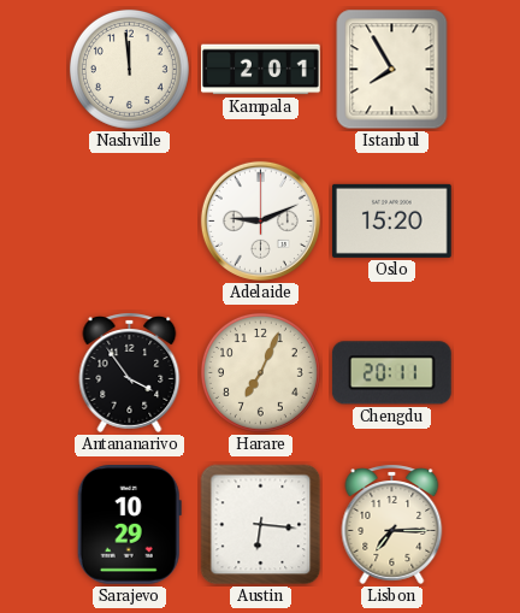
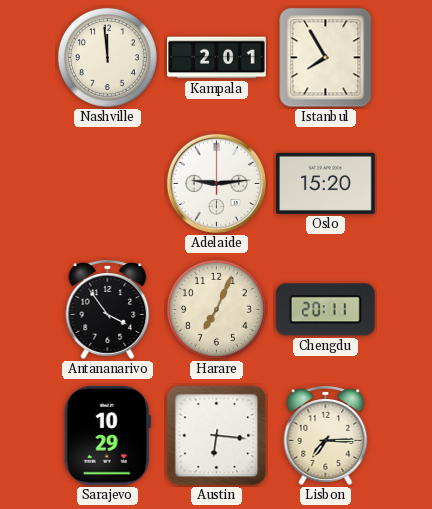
Adelaide: 9:11 -> 9:14
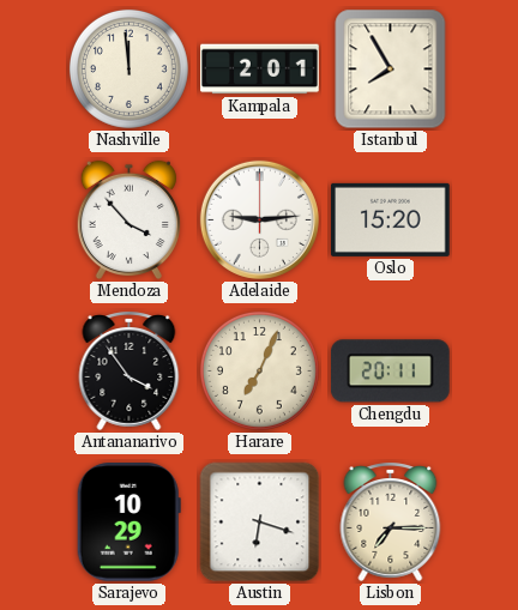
Mendoza: none -> 3:53
Austin: 6:16 -> 6:18
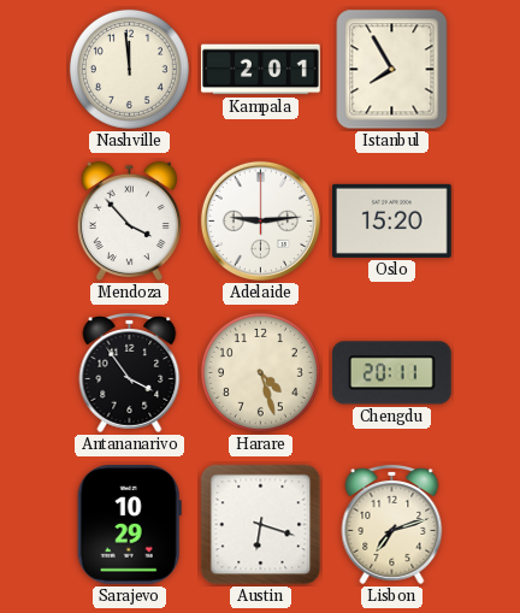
Harare: 7:04 -> 4:27
Lisbon: 7:15 -> 7:12
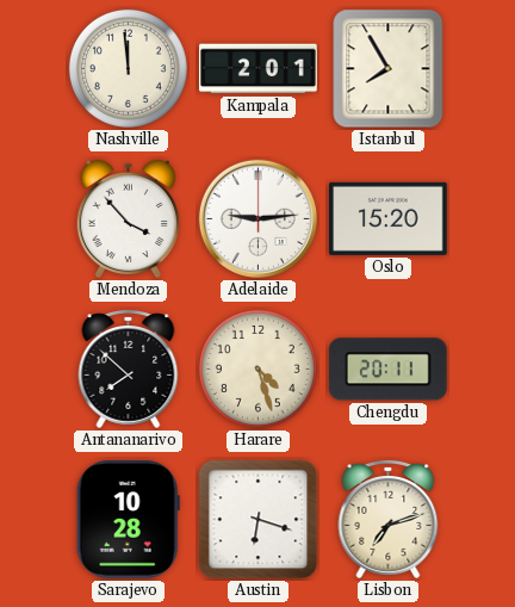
Antananarivo: 3:54 -> 7:52
Sarajevo: 10:29 -> 10:28
